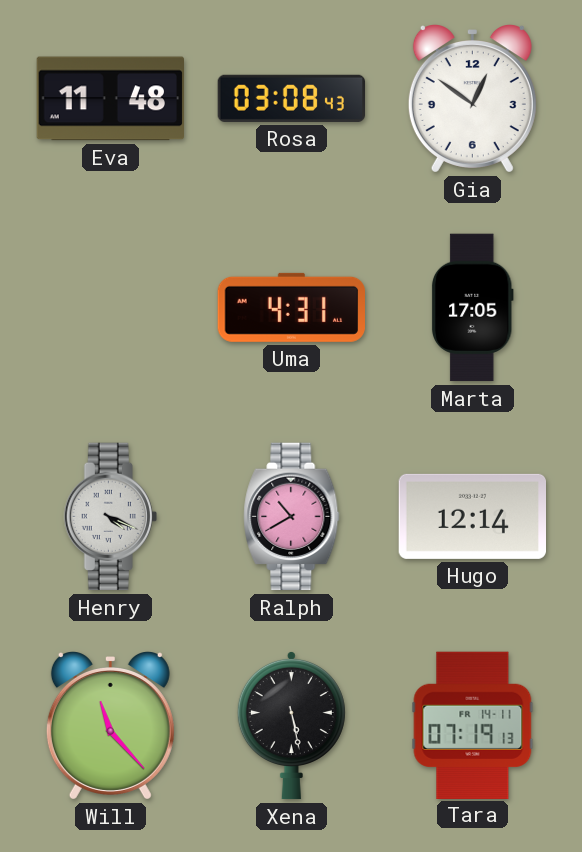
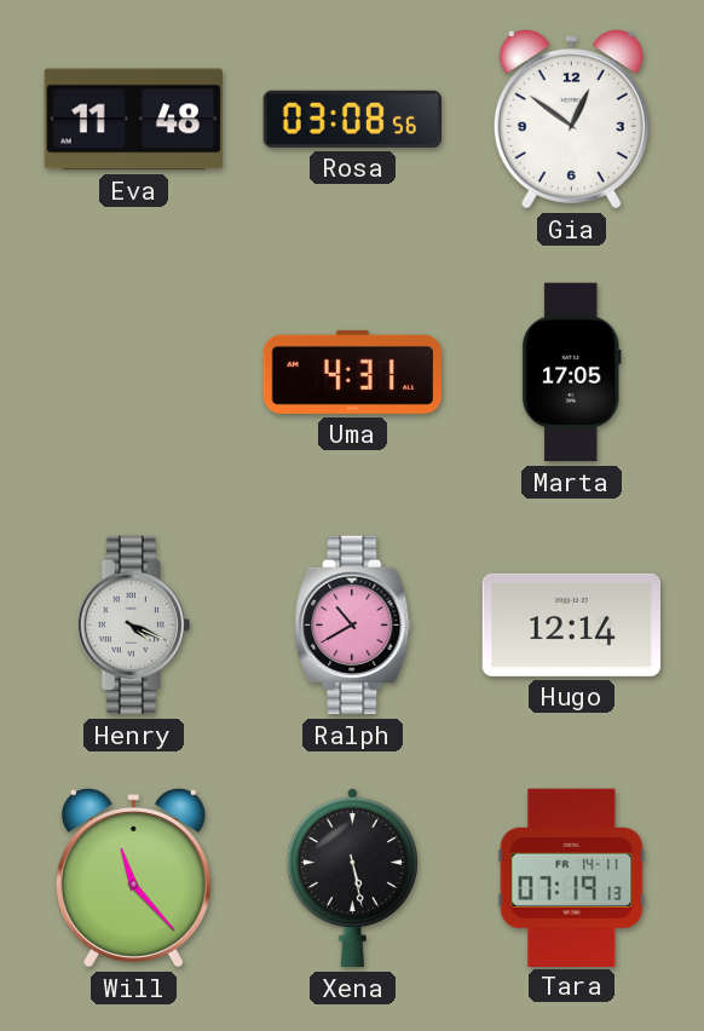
Rosa: 03:08:43 -> 03:08:56
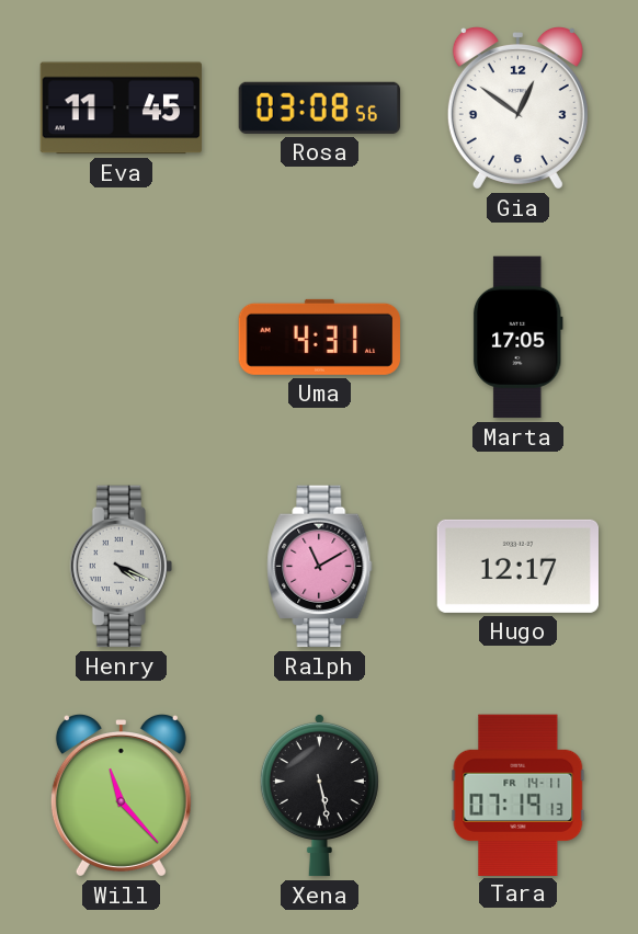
Eva: 11:48 -> 11:45
Ralph: 10:40 -> 11:10
Hugo: 12:14 -> 12:17
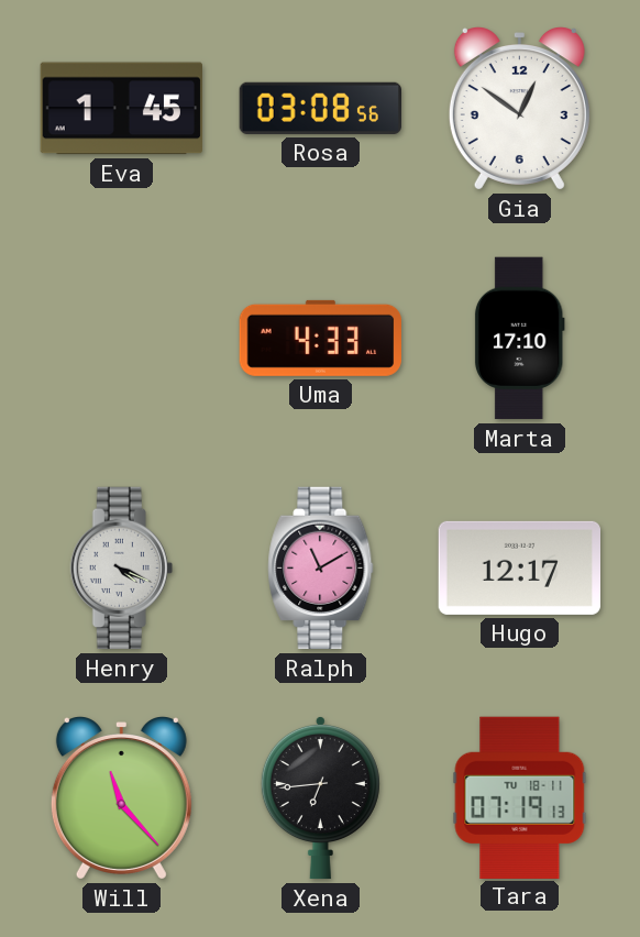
Eva: 11:45 -> 1:45
Uma: 4:31 -> 4:33
Marta: 17:05 -> 17:10
Xena: 5:28 -> 6:44
Tara date: FR 14-11 -> TU 18-11
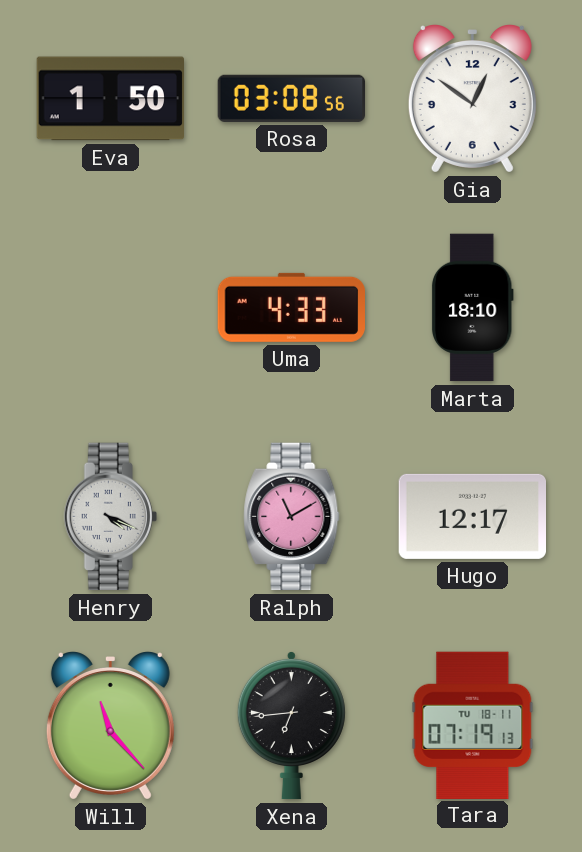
Eva: 1:45 -> 1:50
Marta: 17:10 -> 18:10
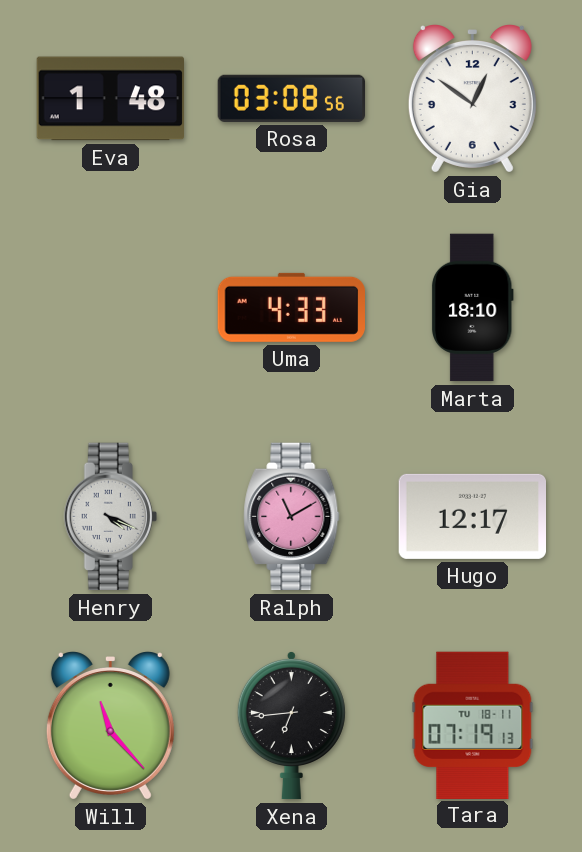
Eva: 1:50 -> 1:48
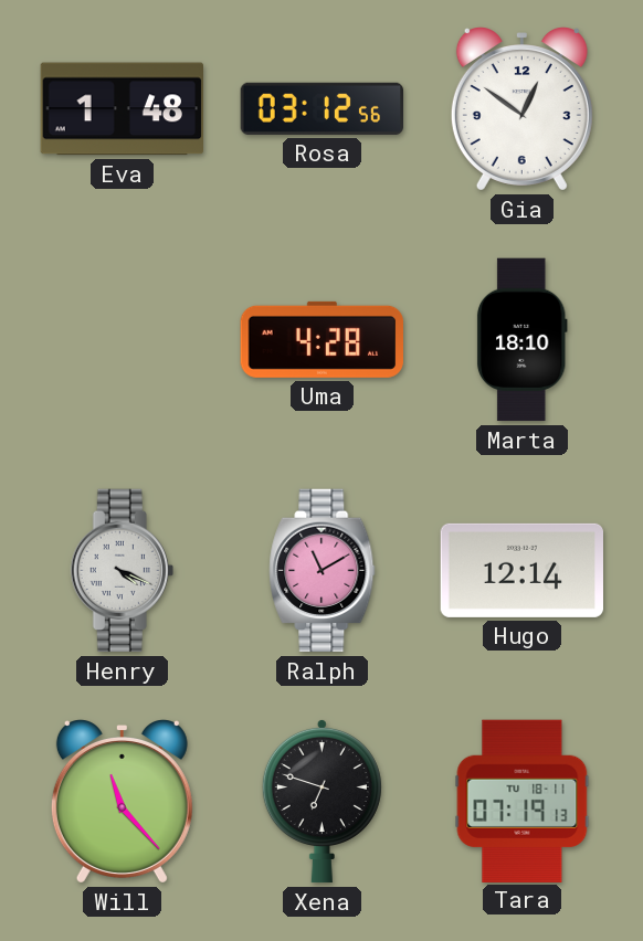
Rosa: 03:08 -> 03:12
Uma: 4:33 -> 4:28
Hugo: 12:17 -> 12:14
Xena: 6:44 -> 6:48
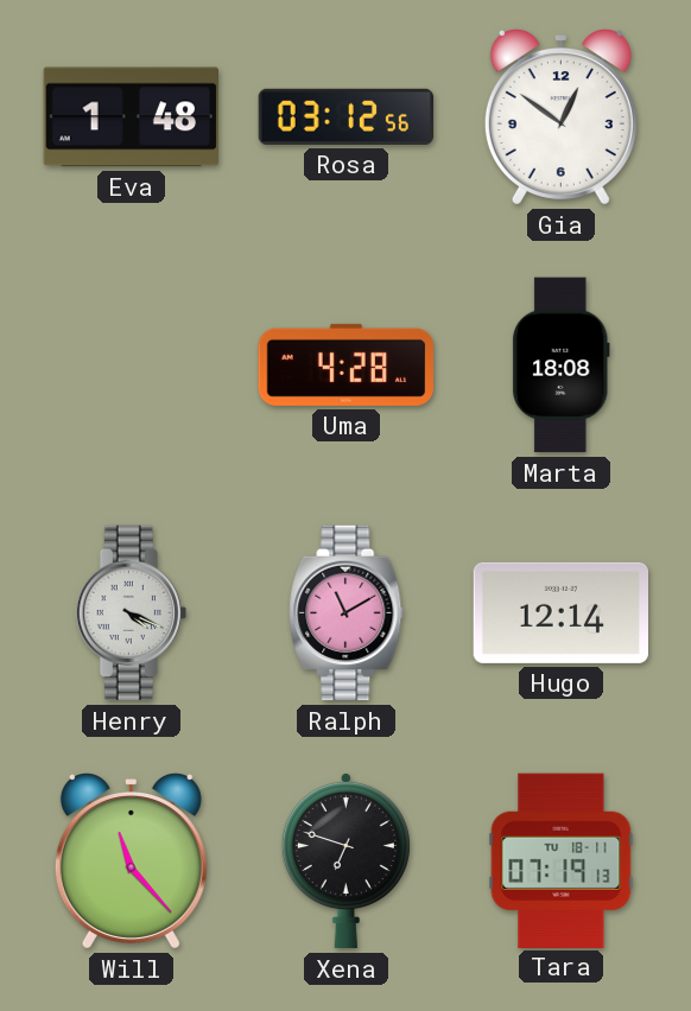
Marta: 18:10 -> 18:08
